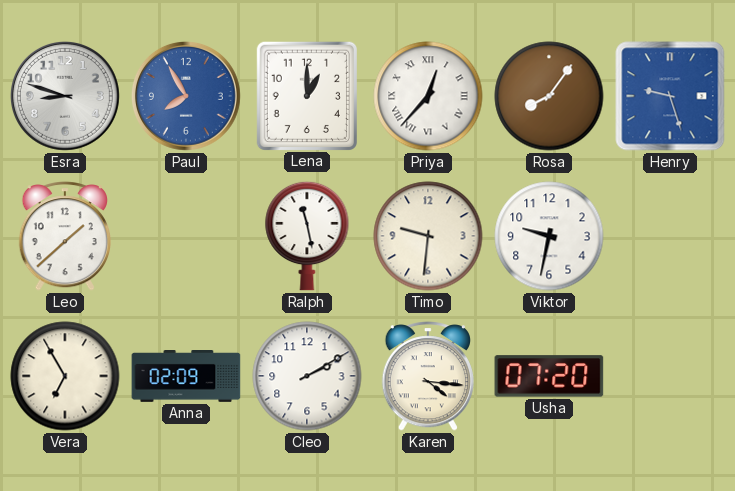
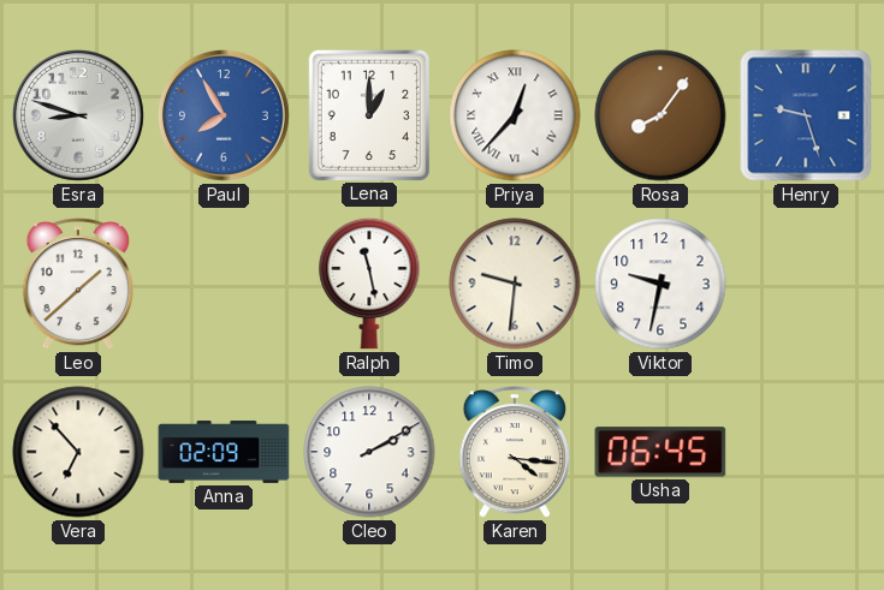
Vera: 6:55 -> 6:53
Usha: 07:20 -> 06:45
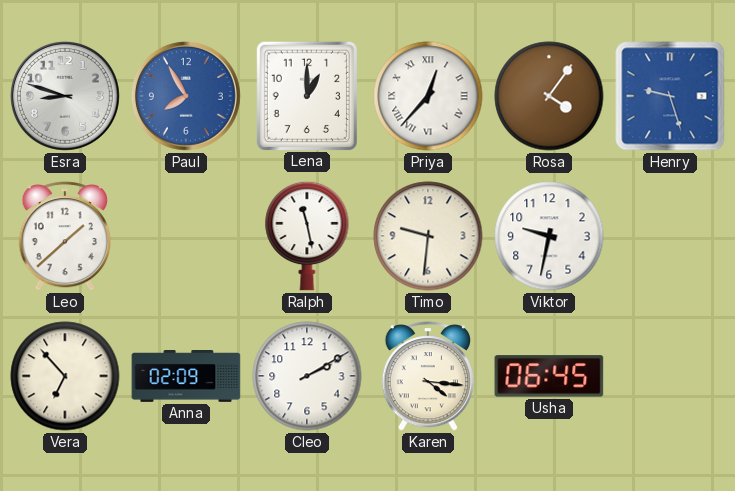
Rosa: 8:06 -> 4:06
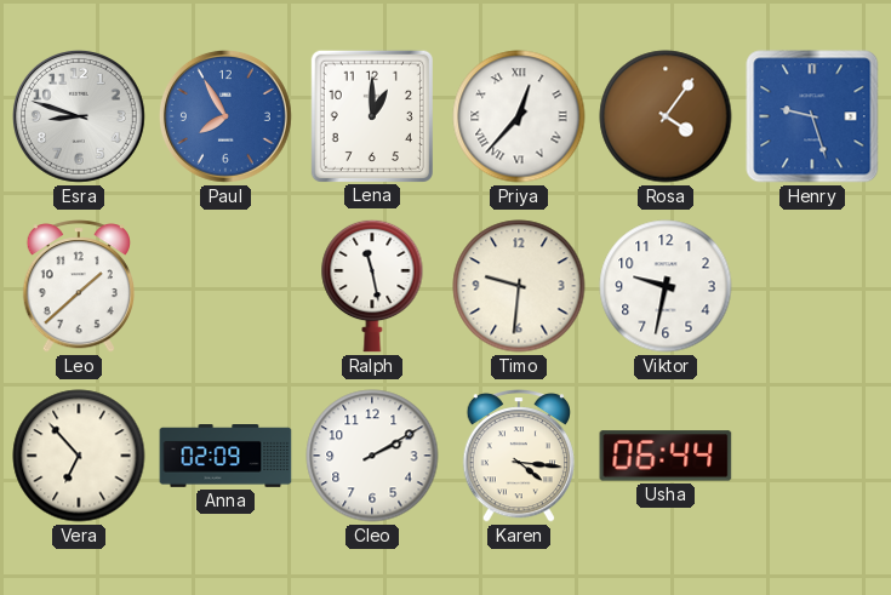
Usha: 06:45 -> 06:44
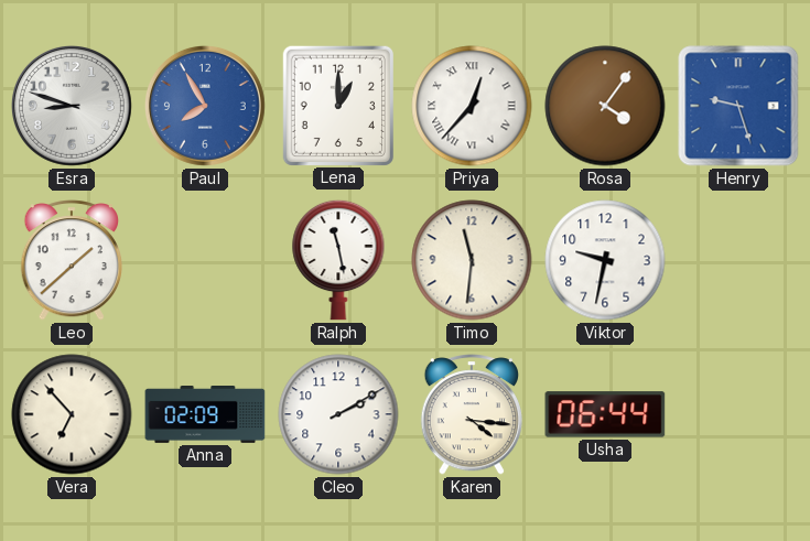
Timo: 9:31 -> 11:31
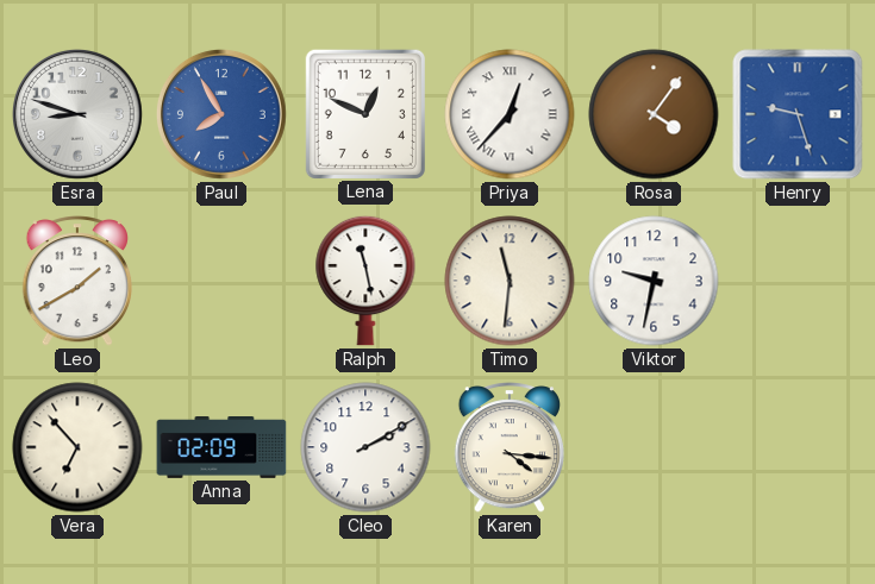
Lena: 1:00 -> 12:49
Leo: 1:38 -> 1:40
Usha: 06:44 -> none
